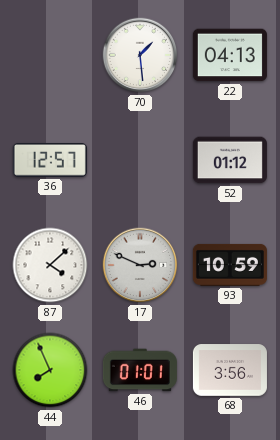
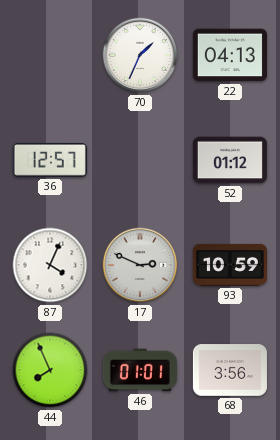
70: 1:29 -> 1:34
87: 4:08 -> 4:04
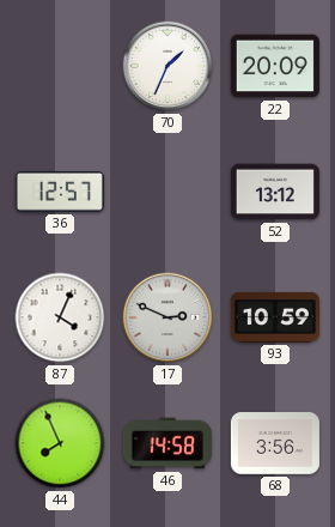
22: 04:13 -> 20:09
52: 01:12 -> 13:12
46: 01:01 -> 14:58
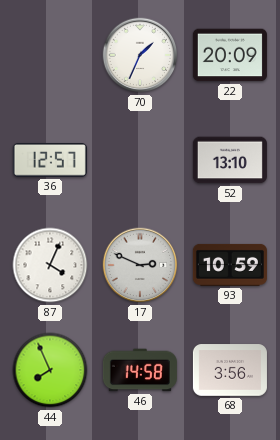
52: 13:12 -> 13:10
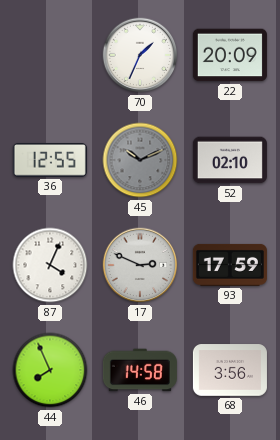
36: 12:57 -> 12:55
45: none -> 10:11
52: 13:10 -> 02:10
93: 10:59 -> 17:59
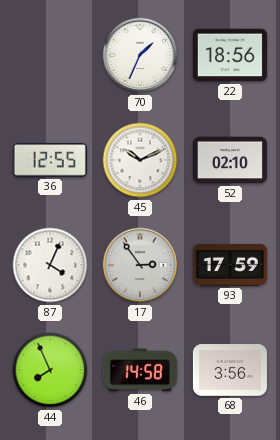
22: 20:09 -> 18:56
45 dial: grey -> white
17: 2:49 -> 2:54
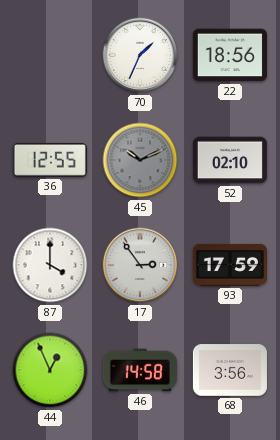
45 dial: white -> grey
87: 4:04 -> 4:00
44: 7:56 -> 12:56
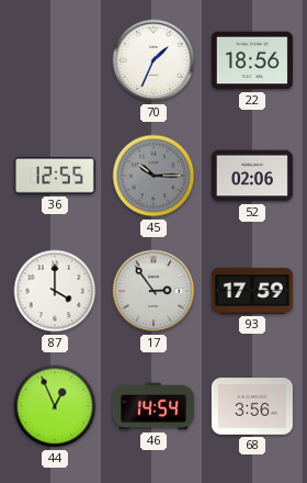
45: 10:11 -> 10:15
52: 02:10 -> 02:06
46: 14:58 -> 14:54
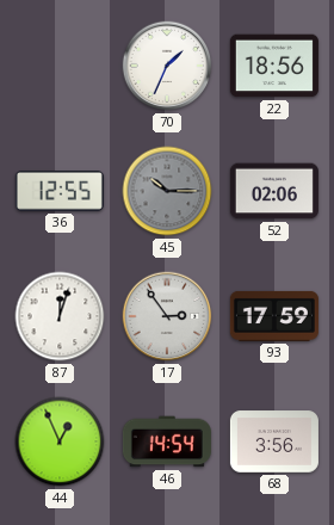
87: 4:00 -> 12:03
